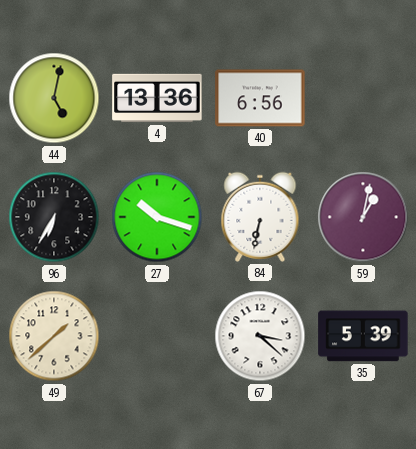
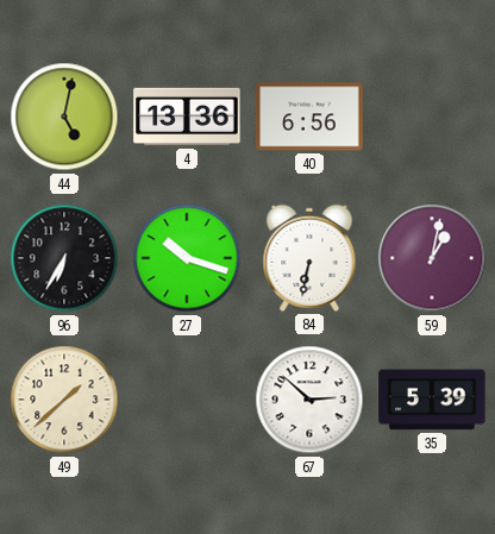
67: 3:22 -> 2:52
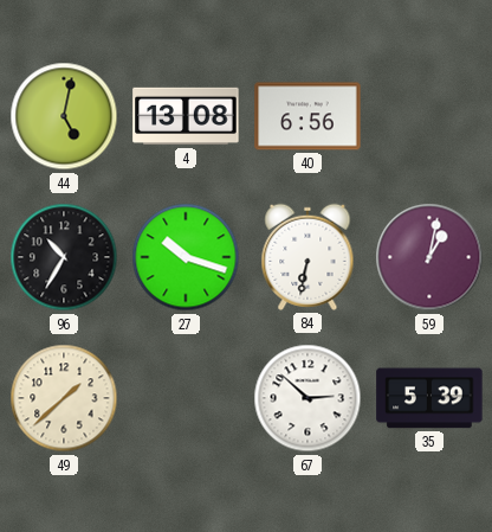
4: 13:36 -> 13:08
96: 6:35 -> 10:35
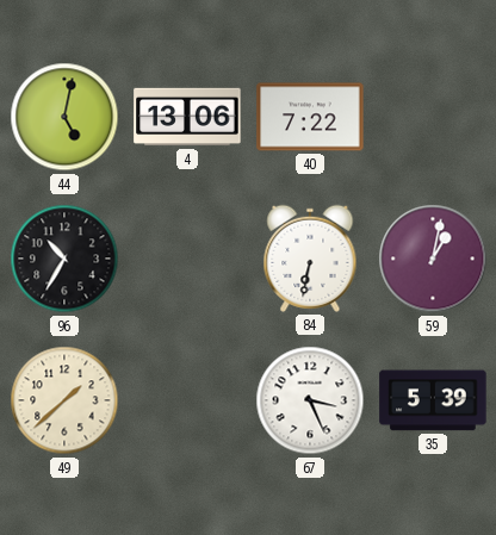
4: 13:08 -> 13:06
40: 6:56 -> 7:22
27: 10:18 -> none
67: 2:52 -> 3:26
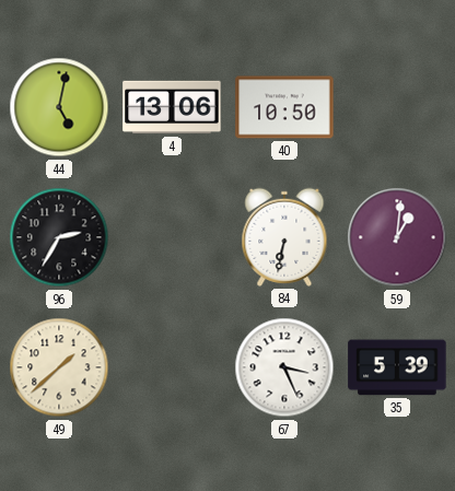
40: 7:22 -> 10:50
96: 10:35 -> 2:35
59: 1:02 -> 1:01
